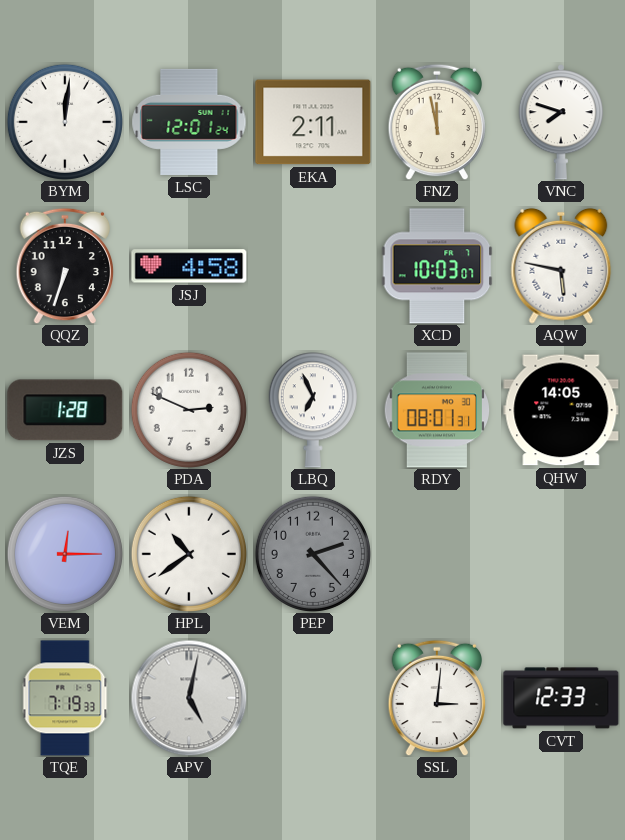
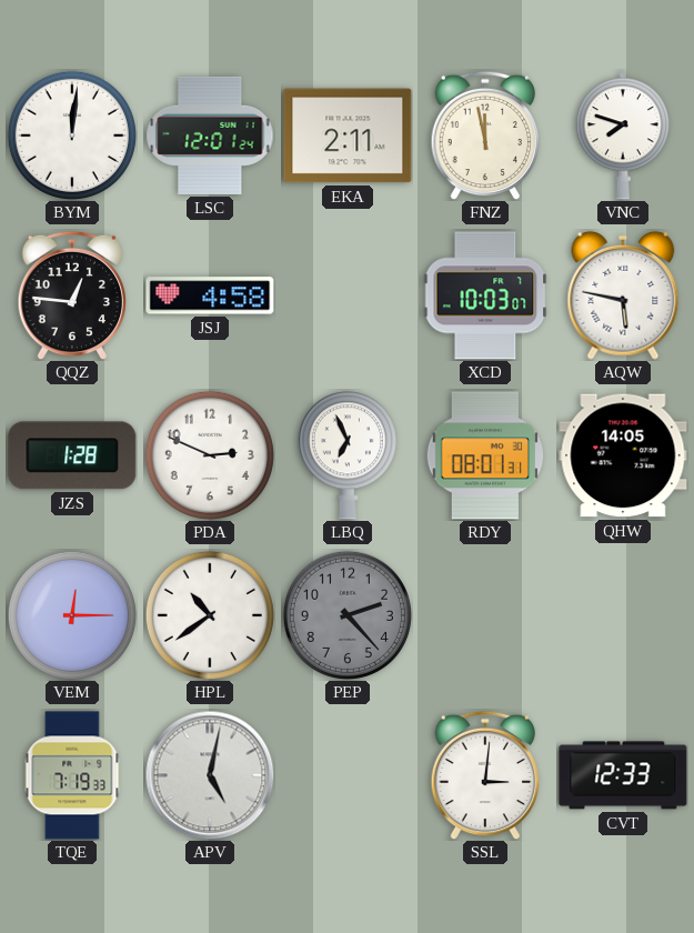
QQZ: 6:33 -> 12:46
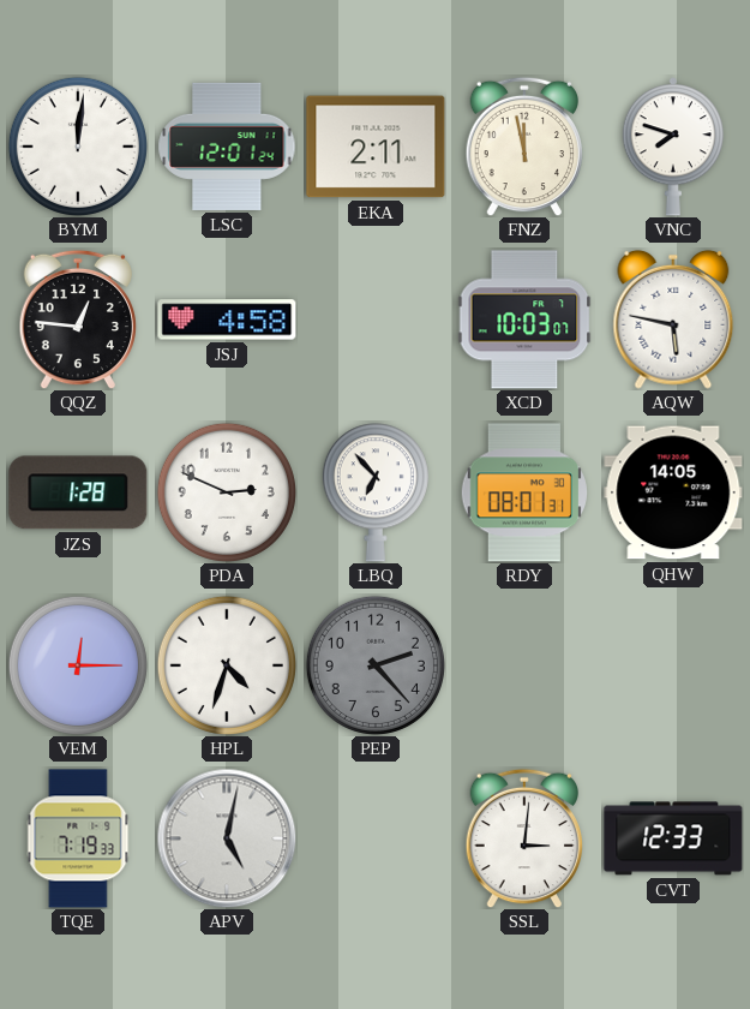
LBQ: 6:56 -> 6:53
HPL: 10:39 -> 4:33
